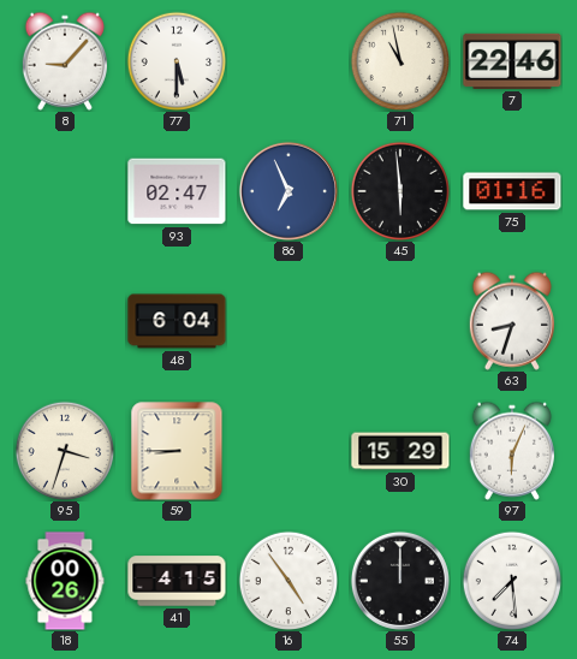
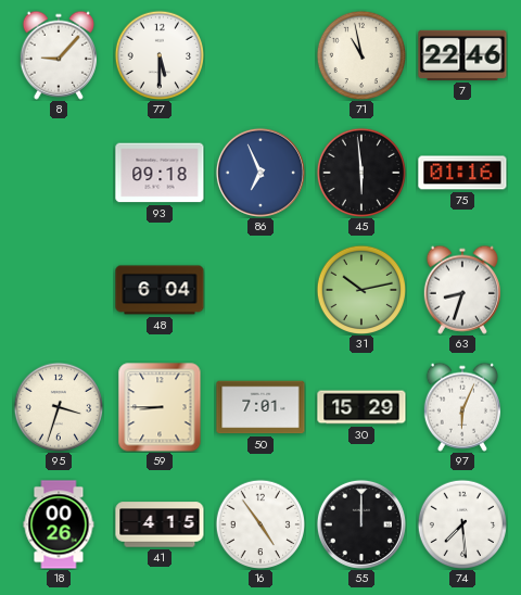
93: 02:47 -> 09:18
31: none -> 10:13
50: none -> 7:01
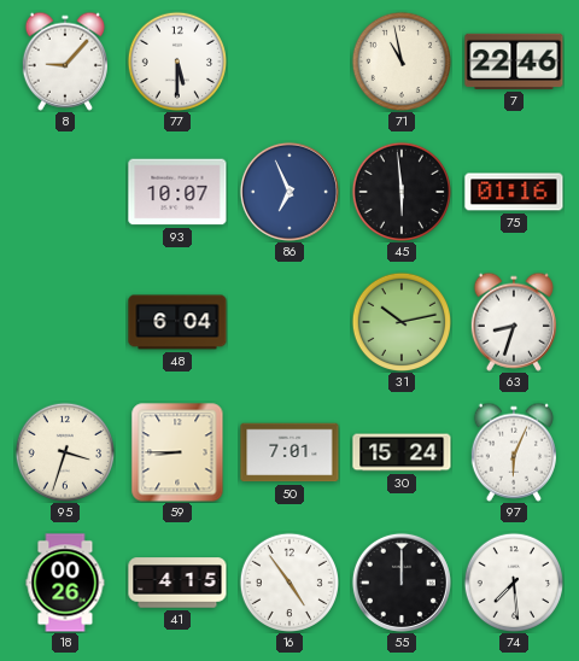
93: 09:18 -> 10:07
30: 15:29 -> 15:24
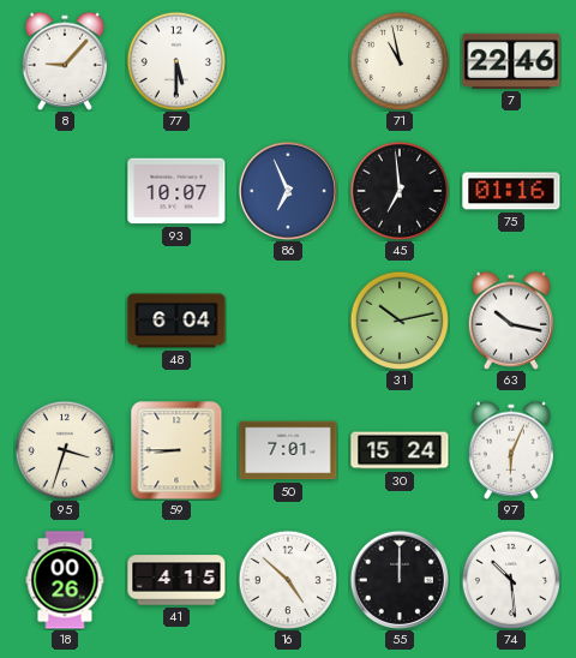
45: 5:59 -> 6:59
63: 8:33 -> 10:17
16: 4:54 -> 4:52
74: 7:29 -> 10:29
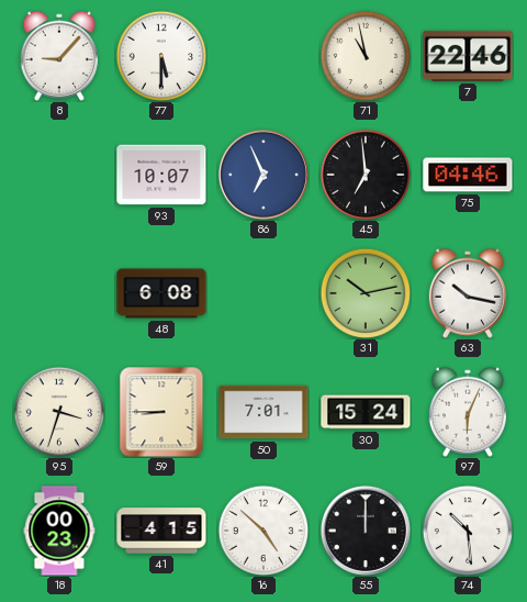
75: 01:16 -> 04:46
48: 6:04 -> 6:08
18: 00:26 -> 00:23
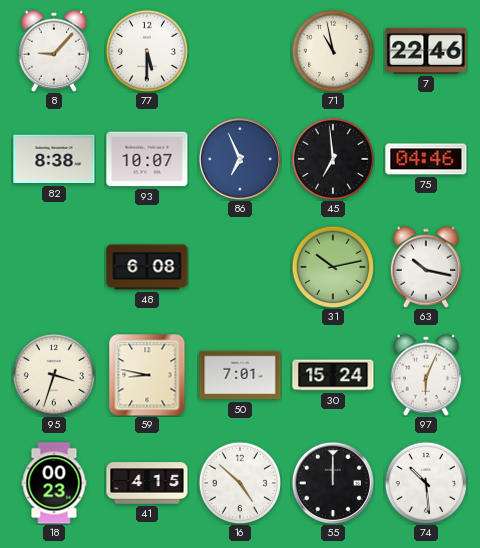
82: none -> 8:38
59: 8:45 -> 8:47
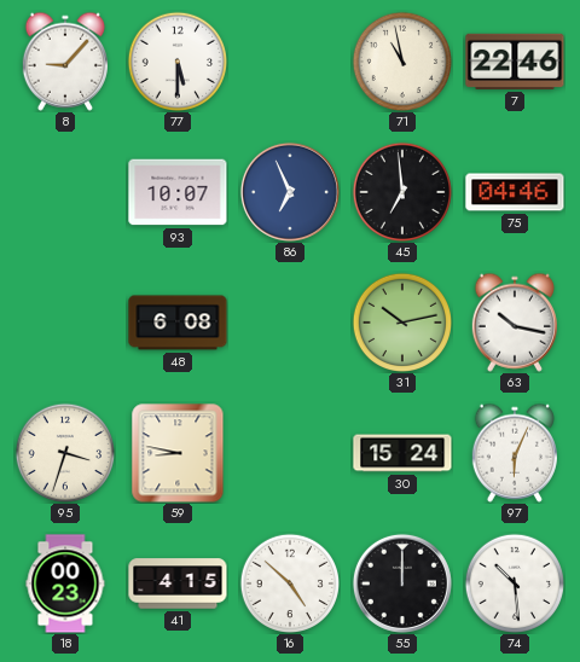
82: 8:38 -> none
50: 7:01 -> none
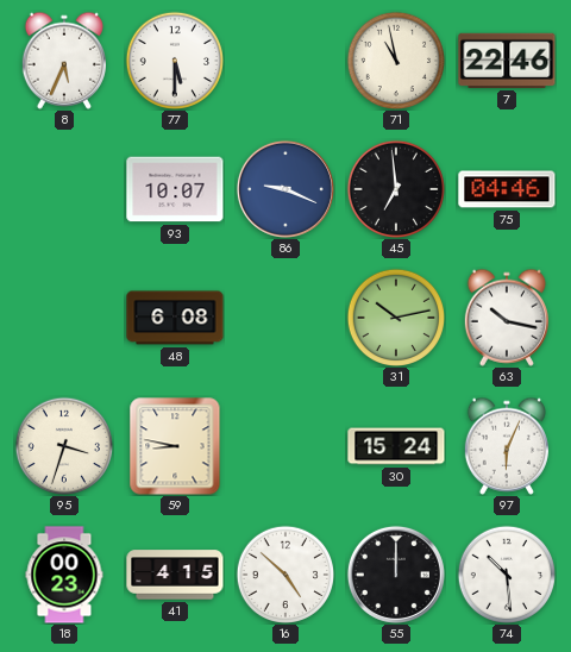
8: 9:07 -> 5:34
86: 6:56 -> 9:19
